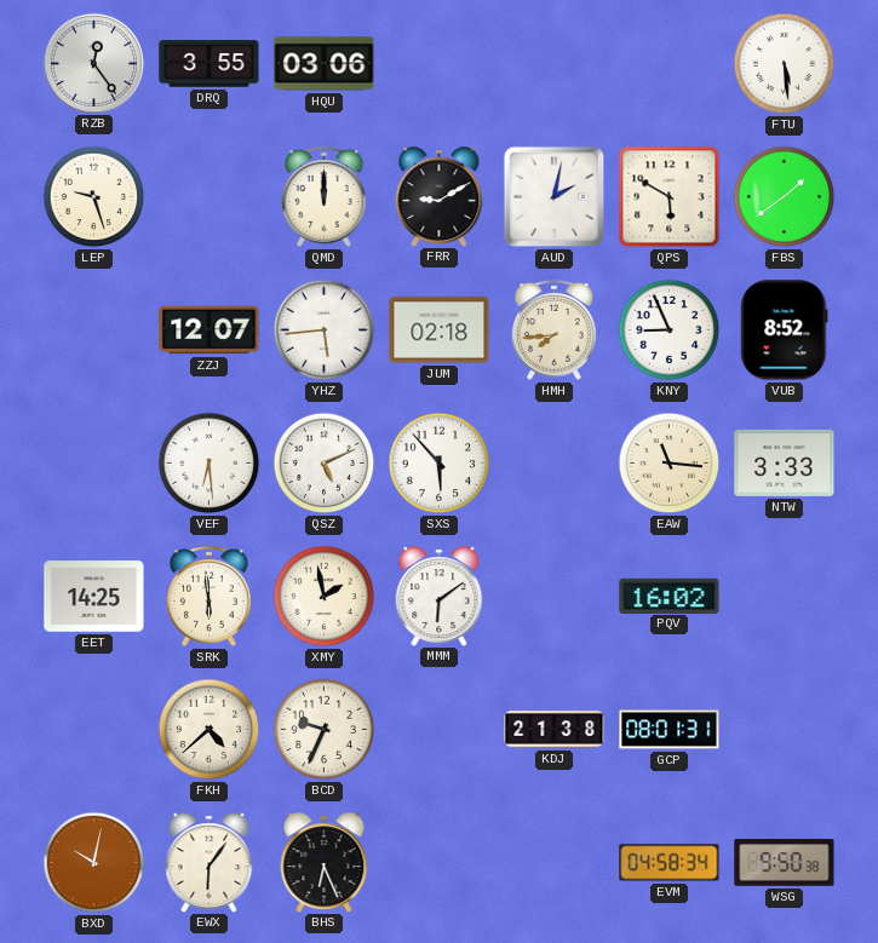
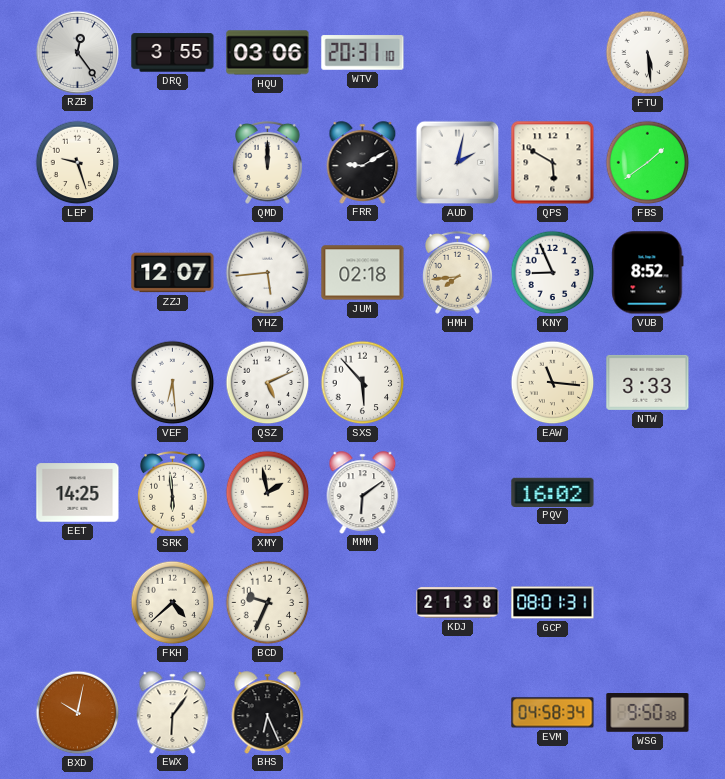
WTV: none -> 20:31
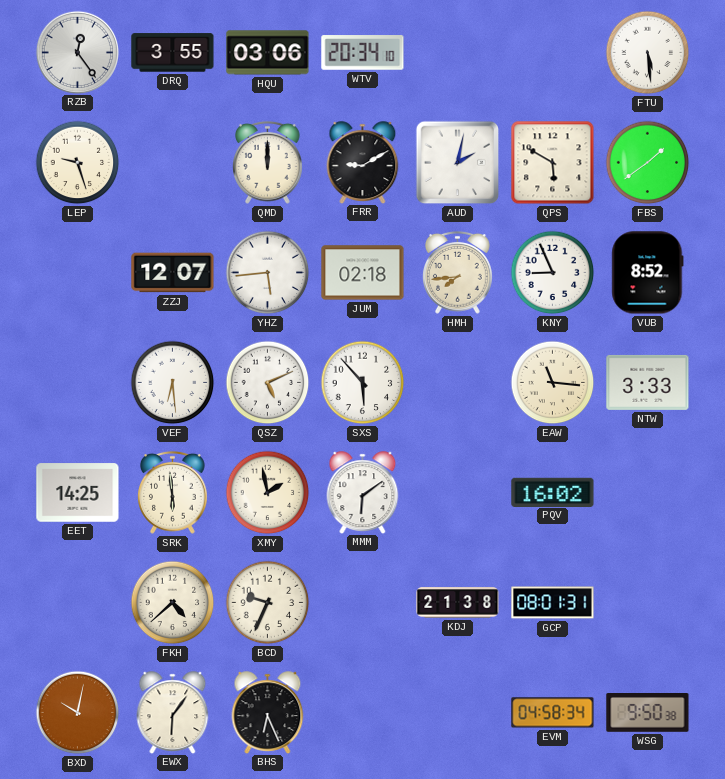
WTV: 20:31 -> 20:34
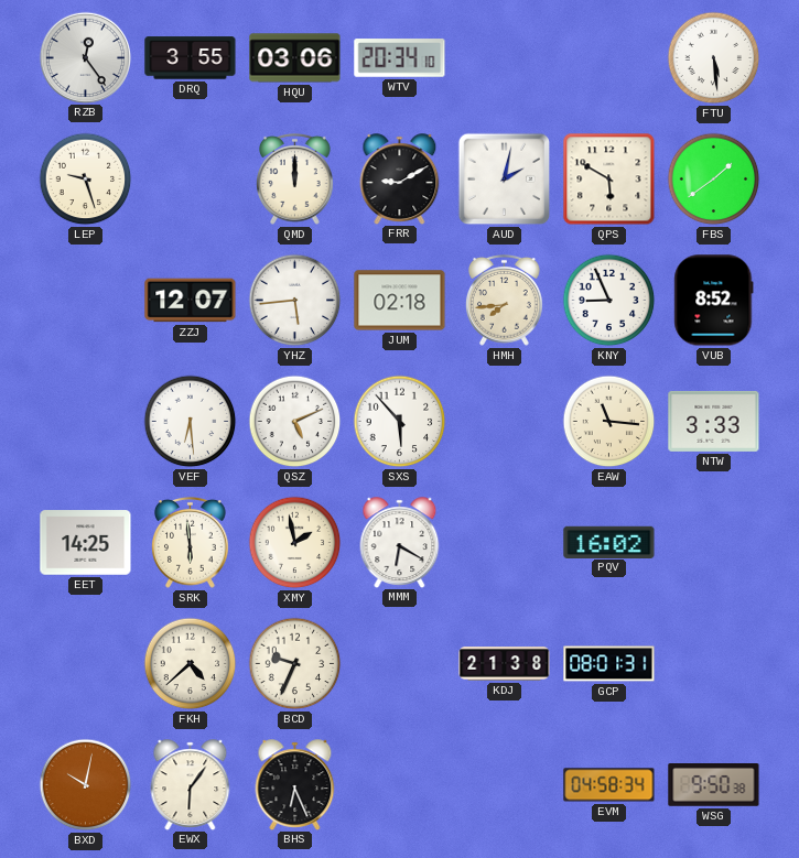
MMM: 6:09 -> 6:20
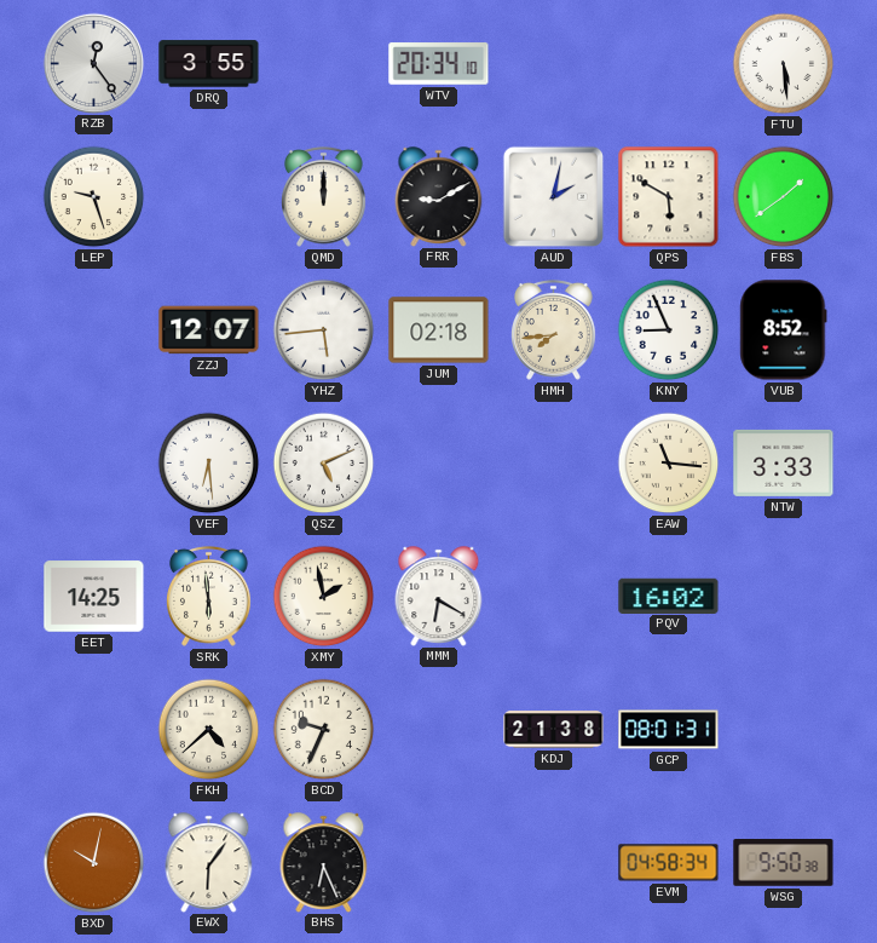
HQU: 03:06 -> none
SXS: 5:53 -> none
